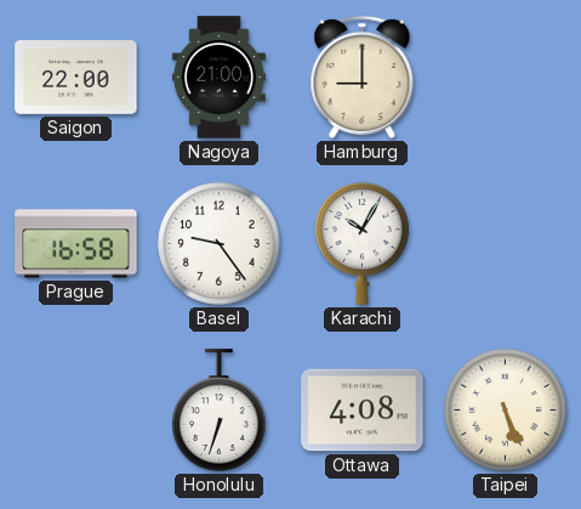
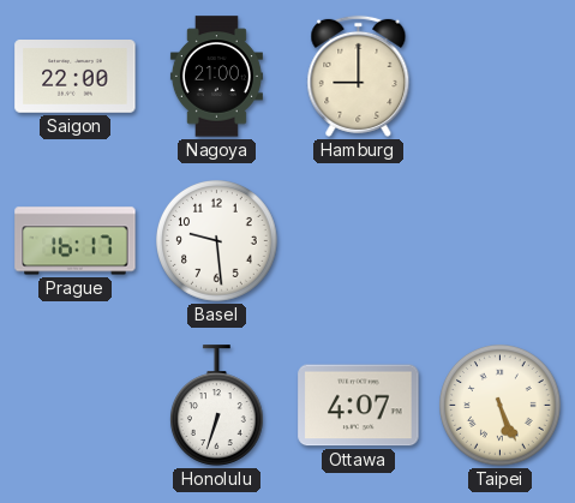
Prague: 16:58 -> 16:17
Basel: 9:24 -> 9:29
Karachi: 10:05 -> none
Ottawa: 4:08 -> 4:07
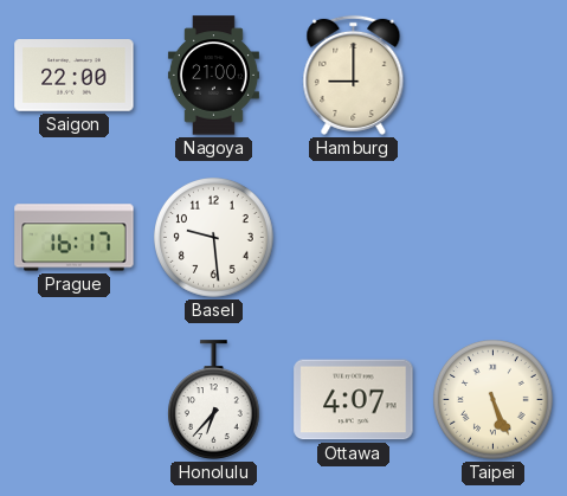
Honolulu: 6:33 -> 6:37
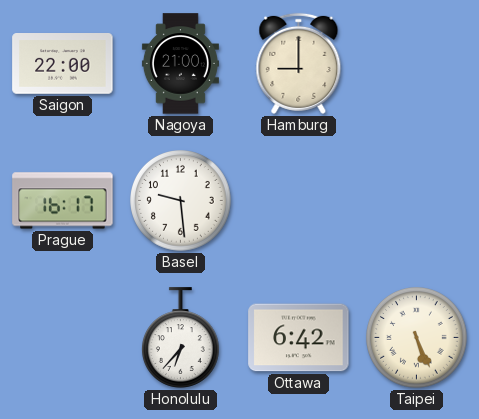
Ottawa: 4:07 -> 6:42
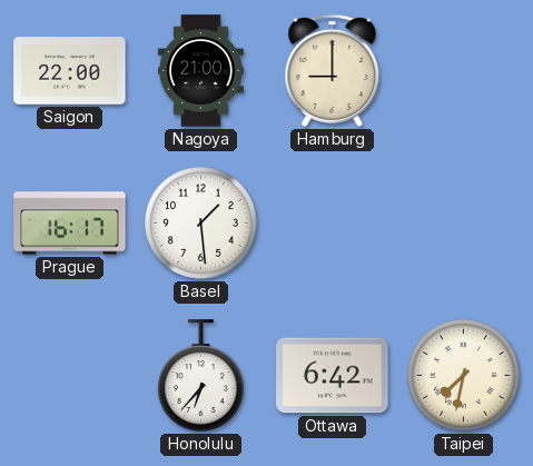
Basel: 9:29 -> 1:29
Taipei: 5:26 -> 7:32
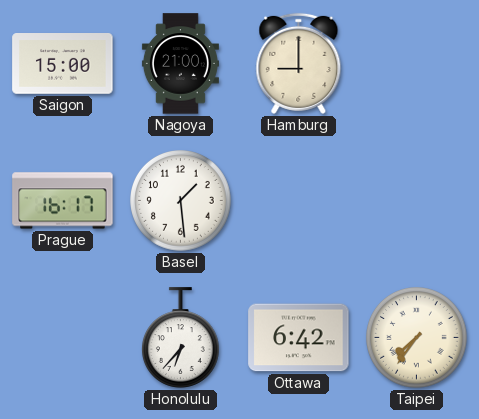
Saigon: 22:00 -> 15:00
Taipei: 7:32 -> 7:36
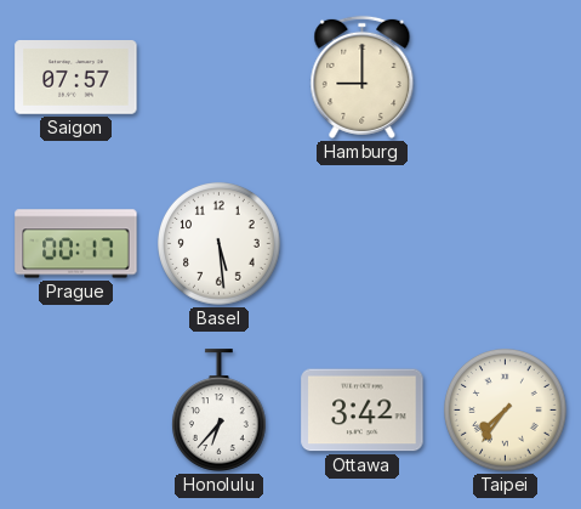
Saigon: 15:00 -> 07:57
Nagoya: 21:00 -> none
Prague: 16:17 -> 00:17
Basel: 1:29 -> 5:29
Ottawa: 6:42 -> 3:42
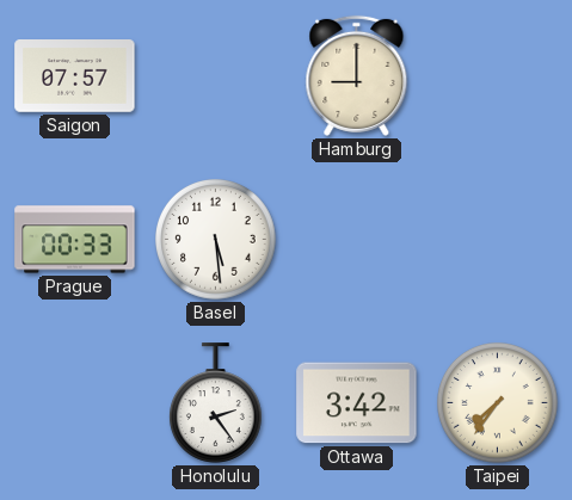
Prague: 00:17 -> 00:33
Honolulu: 6:37 -> 2:24
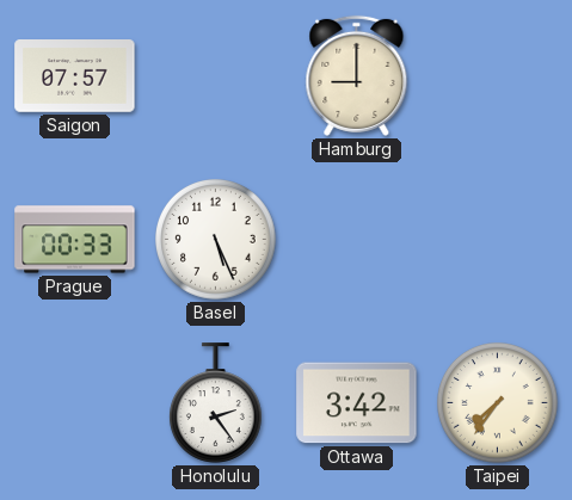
Basel: 5:29 -> 5:26
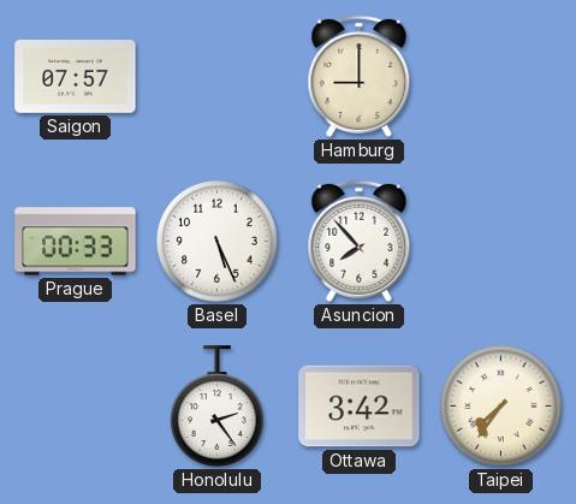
Asuncion: none -> 7:53
